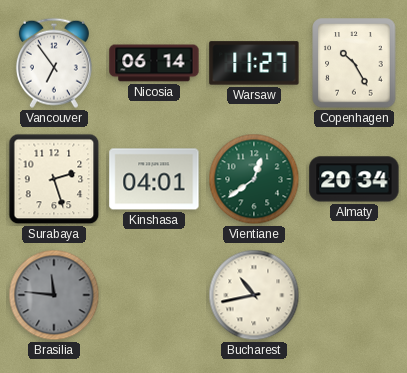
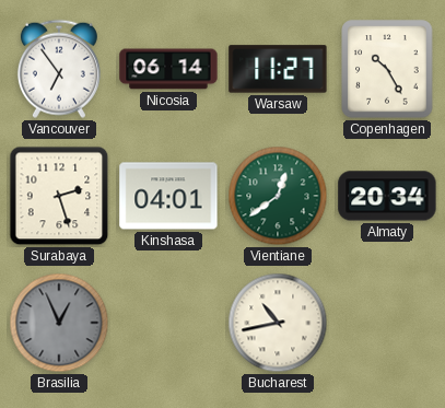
Brasilia: 11:46 -> 12:56
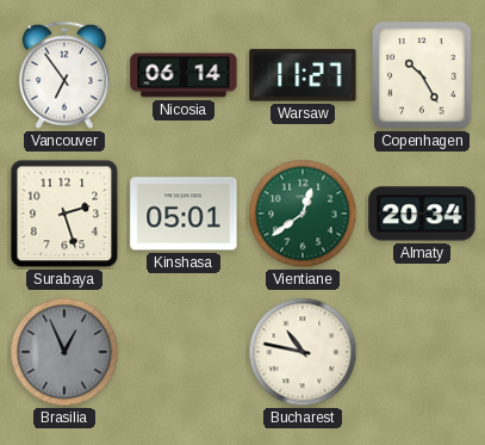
Kinshasa: 04:01 -> 05:01
Bucharest: 10:43 -> 10:47
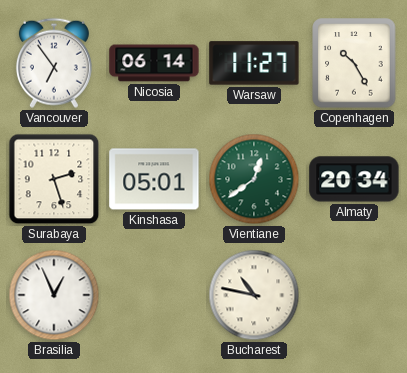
Brasilia dial: grey -> white
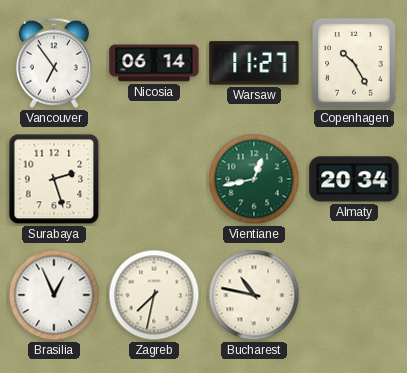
Kinshasa: 05:01 -> none
Vientiane: 12:39 -> 12:43
Zagreb: none -> 7:32
